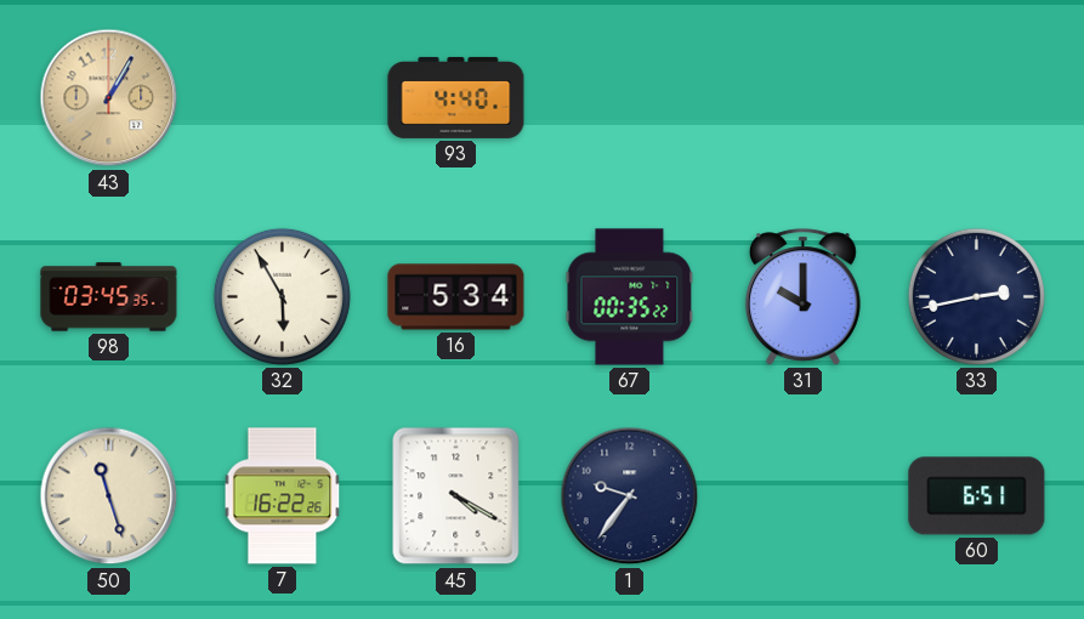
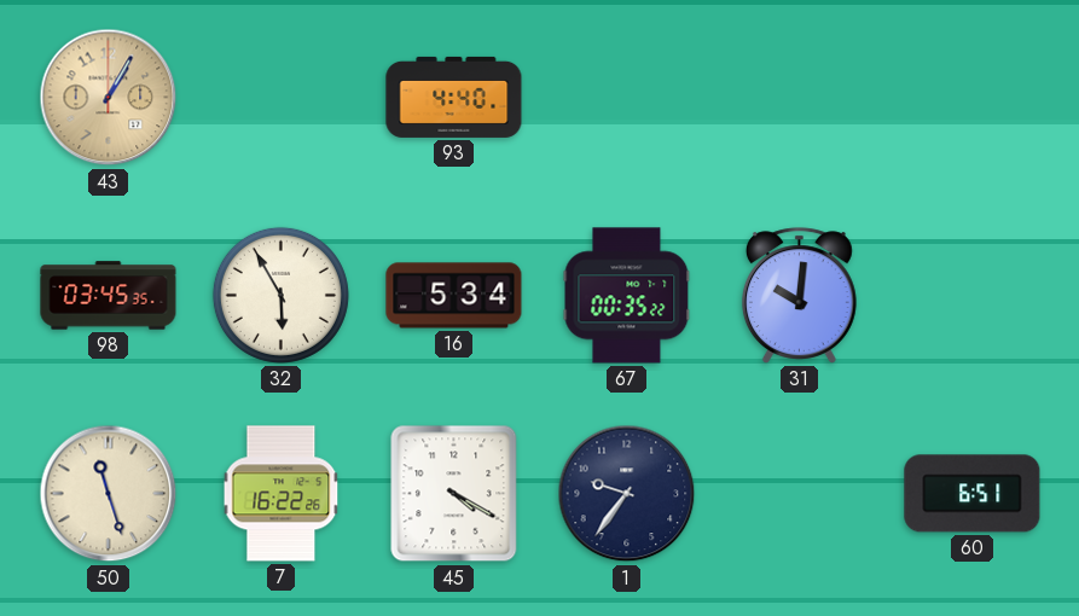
31: 10:00 -> 10:01
33: 2:43 -> none
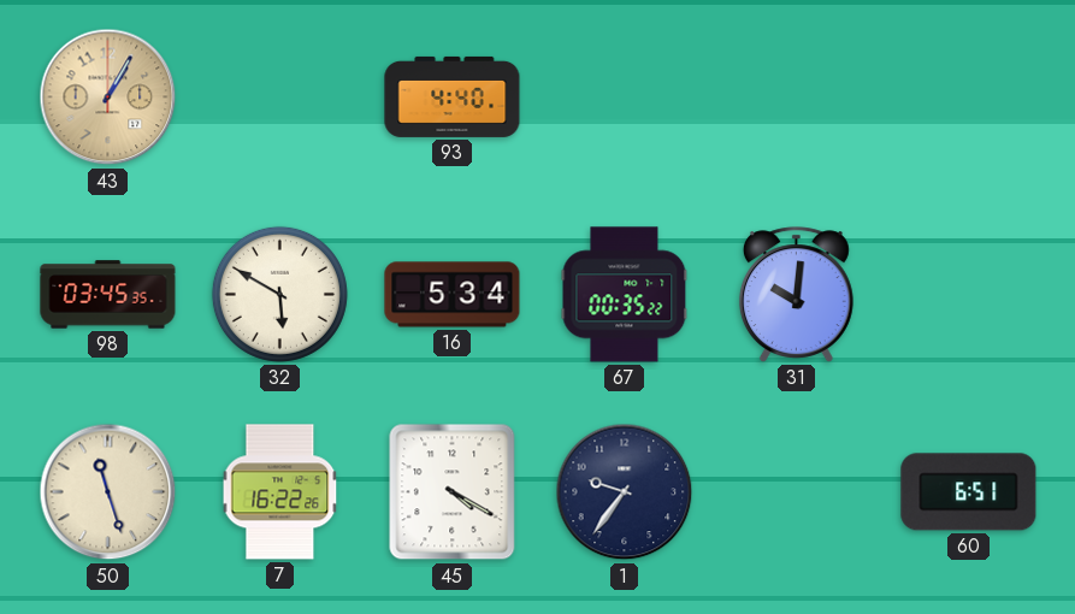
32: 5:55 -> 5:50
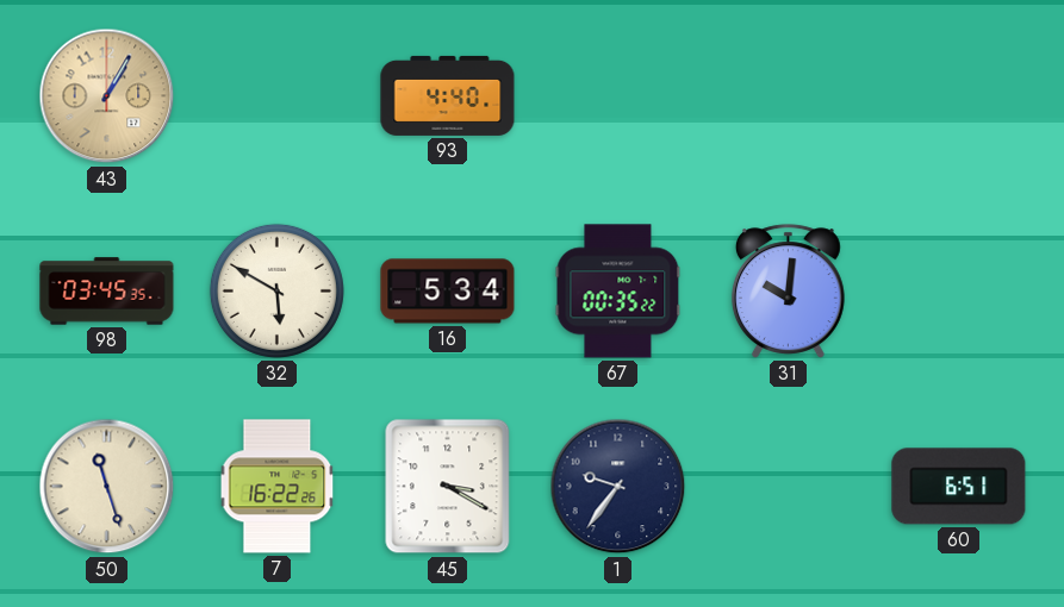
45: 4:20 -> 3:20
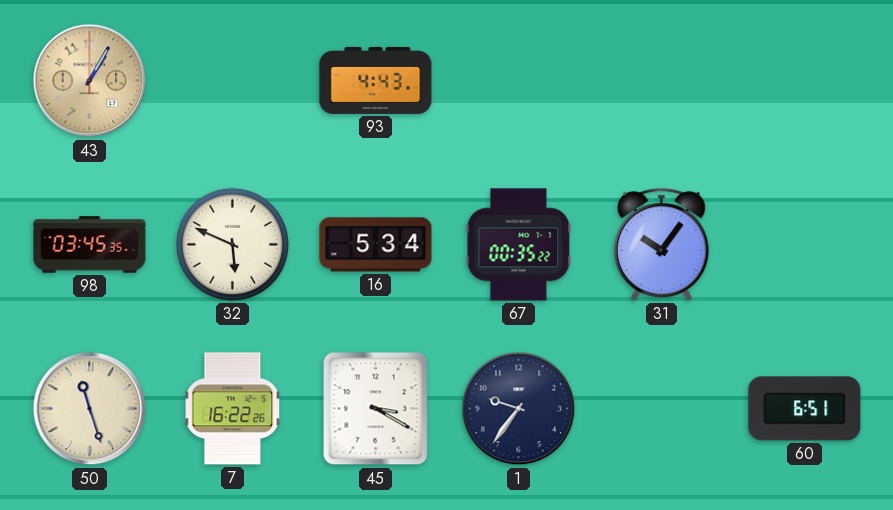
93: 4:40 -> 4:43
32: 5:50 -> 5:49
31: 10:01 -> 10:06
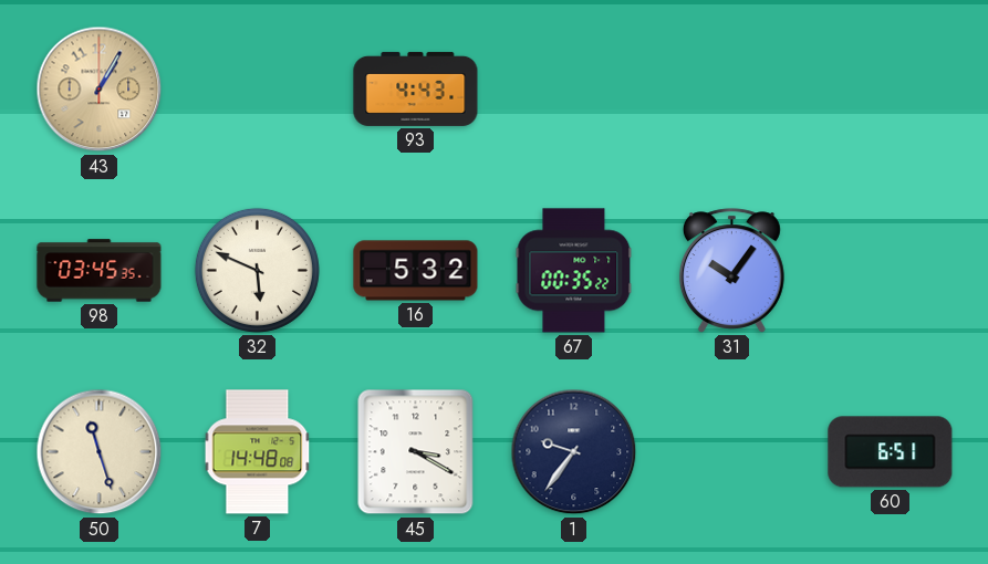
16: 5:34 -> 5:32
7: 16:22 -> 14:48
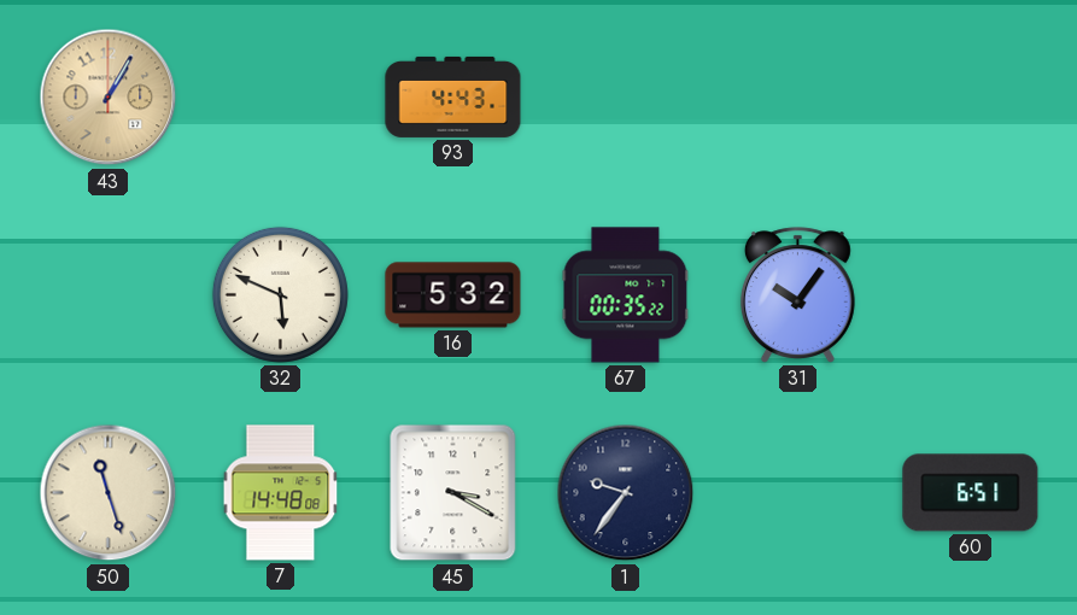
98: 03:45 -> none
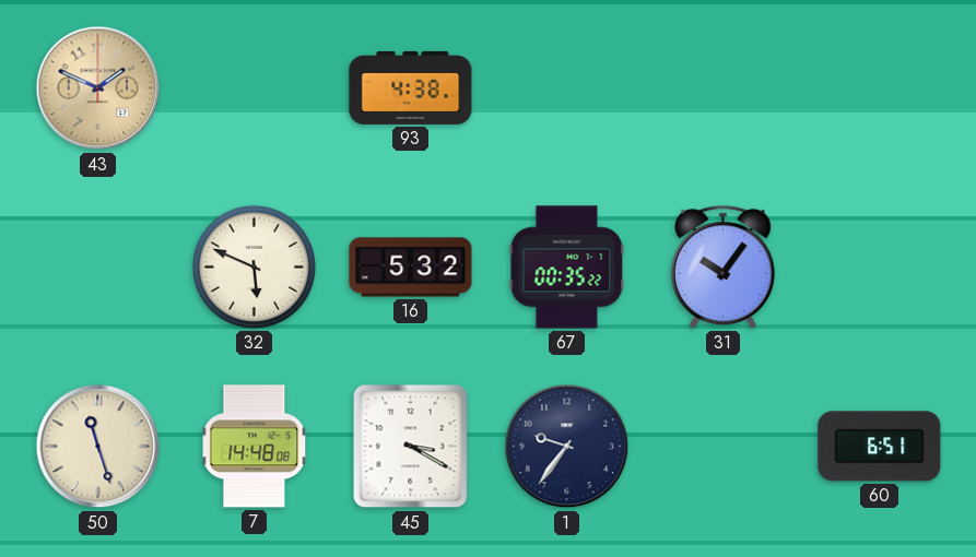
43: 1:05 -> 1:49
93: 4:43 -> 4:38
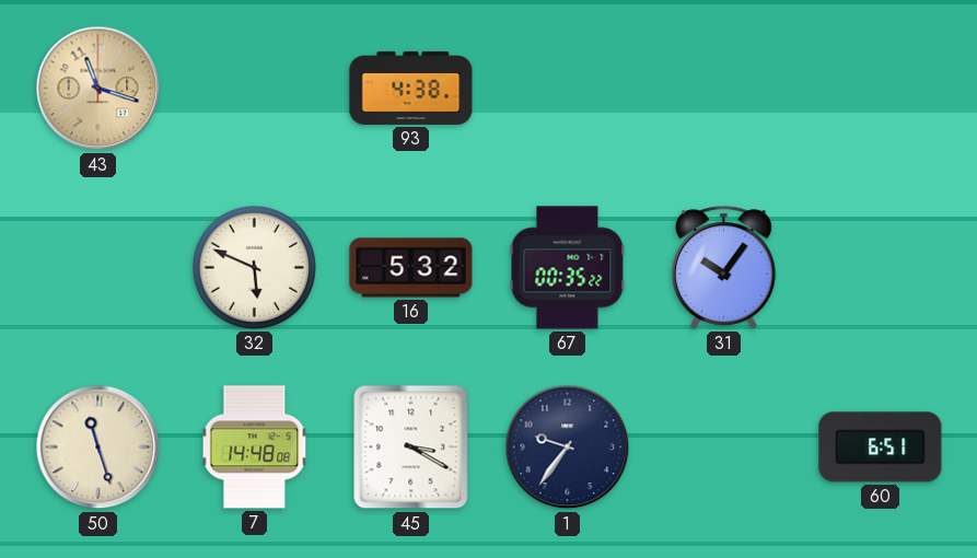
43: 1:49 -> 11:18
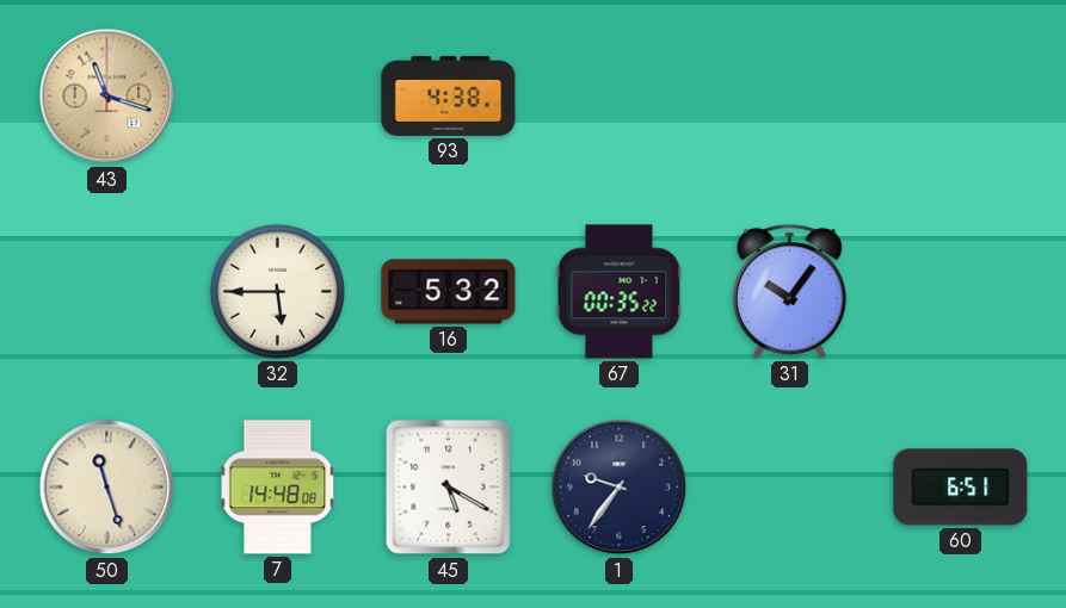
32: 5:49 -> 5:45
45: 3:20 -> 5:20
